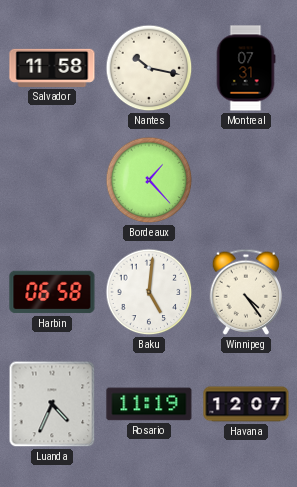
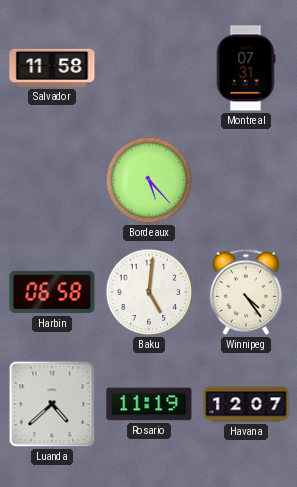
Nantes: 10:17 -> none
Bordeaux: 1:23 -> 5:23
Luanda: 4:34 -> 4:38
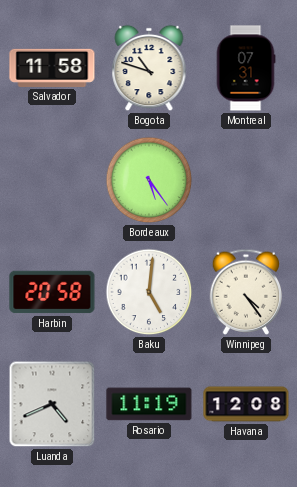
Bogota: none -> 10:48
Bordeaux: 5:23 -> 5:24
Harbin: 06:58 -> 20:58
Luanda: 4:38 -> 4:41
Havana: 12:07 -> 12:08
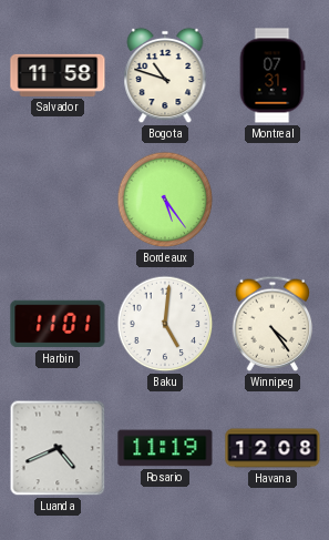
Harbin: 20:58 -> 11:01
